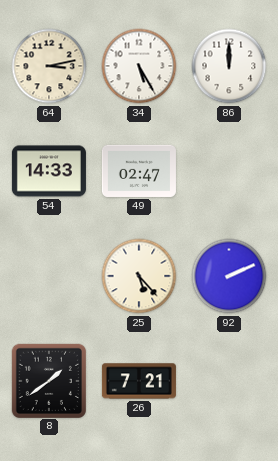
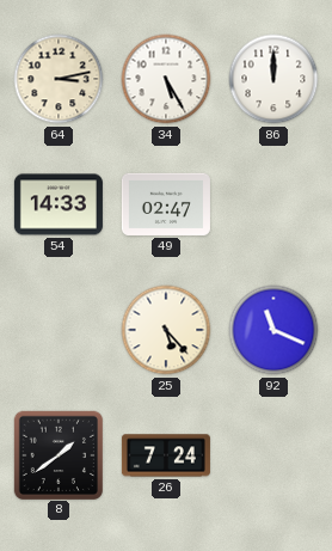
92: 2:11 -> 11:19
26: 7:21 -> 7:24
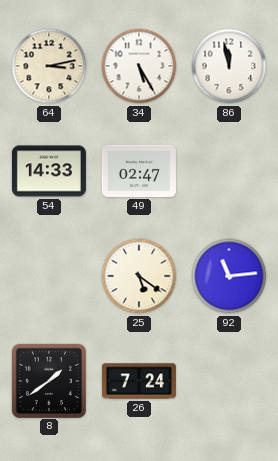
86: 12:00 -> 11:58
25: 5:23 -> 5:21
92: 11:19 -> 11:14
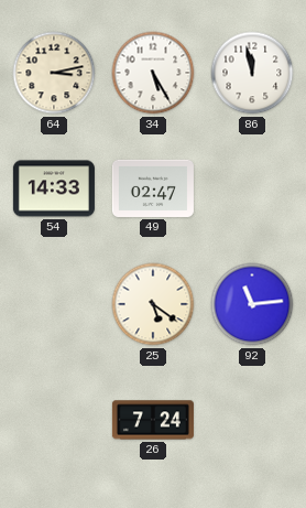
8: 1:39 -> none
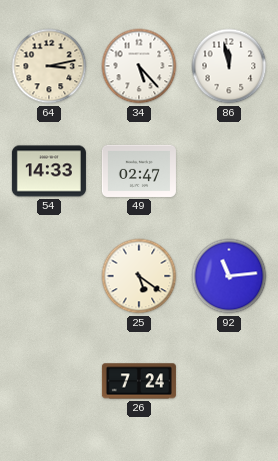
34: 5:25 -> 5:23
